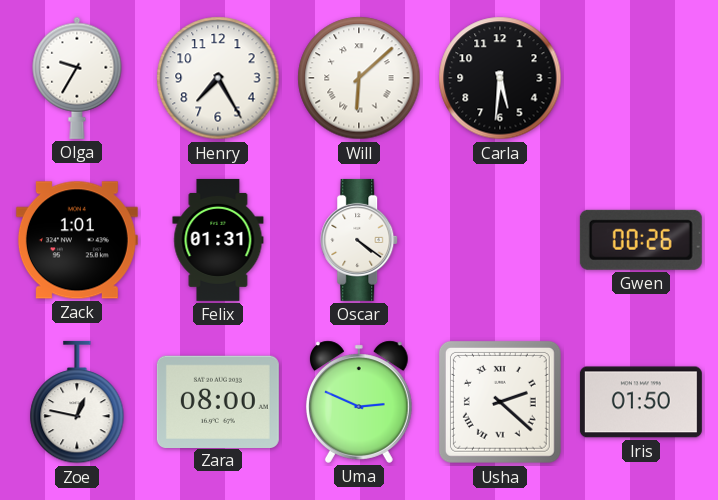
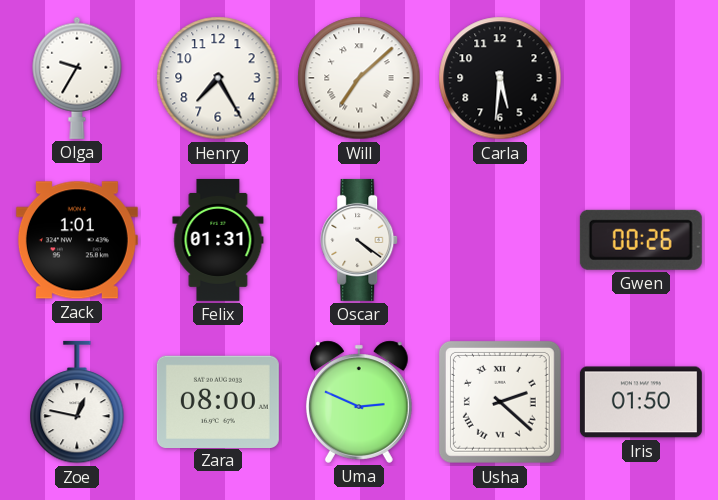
Will: 6:08 -> 7:08
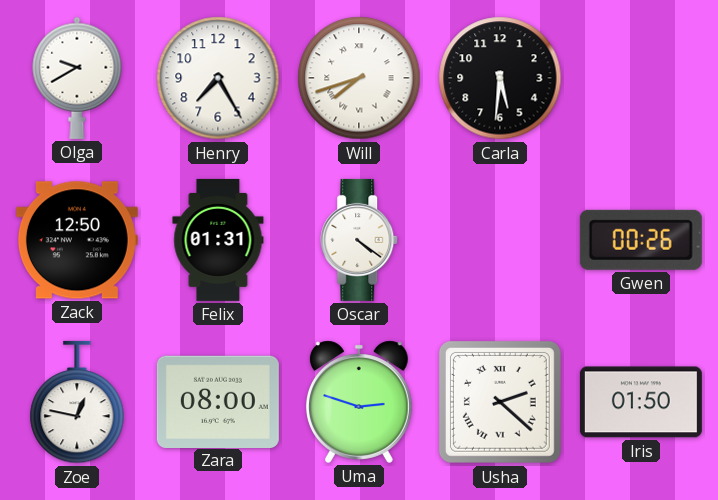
Olga: 9:35 -> 9:40
Will: 7:08 -> 7:42
Zack: 1:01 -> 12:50
Uma: 2:49 -> 2:48
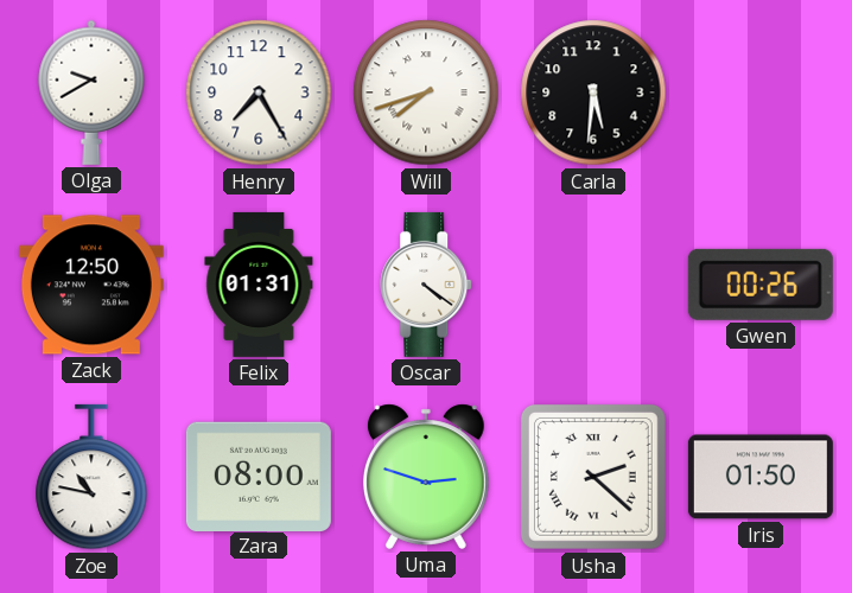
Zoe: 12:47 -> 10:47
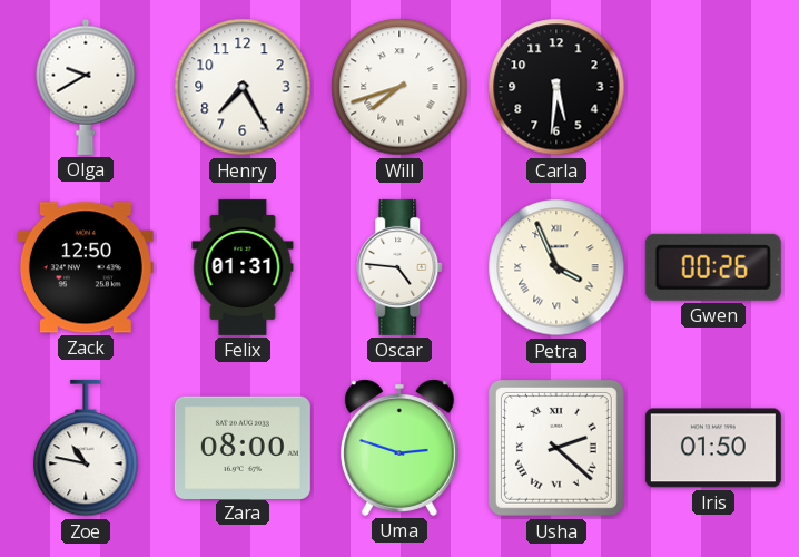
Oscar: 4:21 -> 4:46
Petra: none -> 3:56
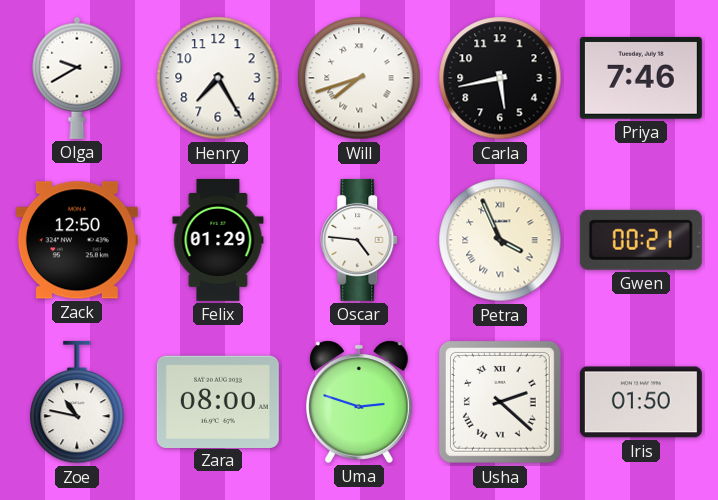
Carla: 5:31 -> 5:43
Priya: none -> 7:46
Felix: 01:31 -> 01:29
Gwen: 00:26 -> 00:21
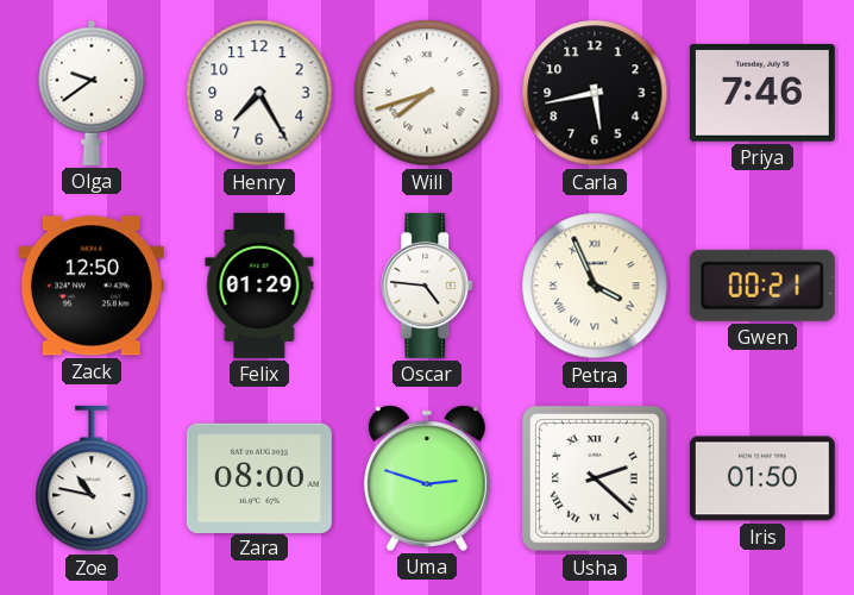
Olga: 9:40 -> 9:39
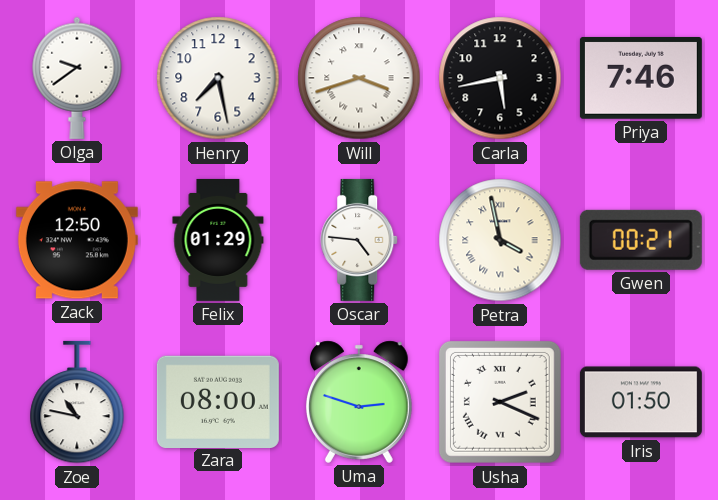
Henry: 7:25 -> 7:28
Will: 7:42 -> 3:42
Petra: 3:56 -> 3:58
Usha: 2:22 -> 2:19
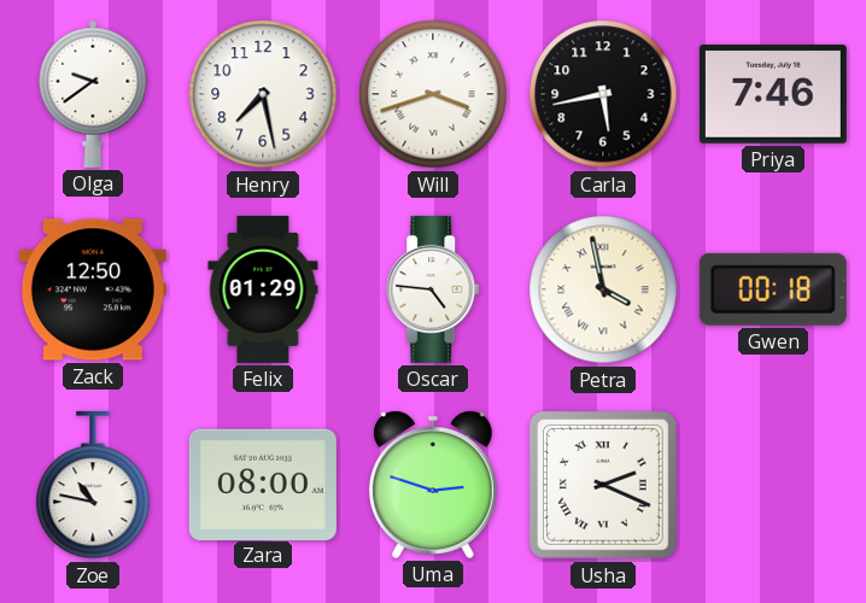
Gwen: 00:21 -> 00:18
Iris: 01:50 -> none
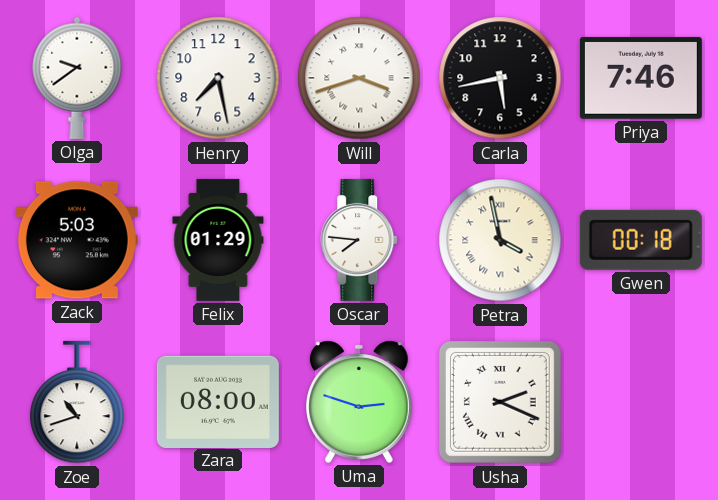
Zack: 12:50 -> 5:03
Oscar: 4:46 -> 7:46
Zoe: 10:47 -> 10:42
